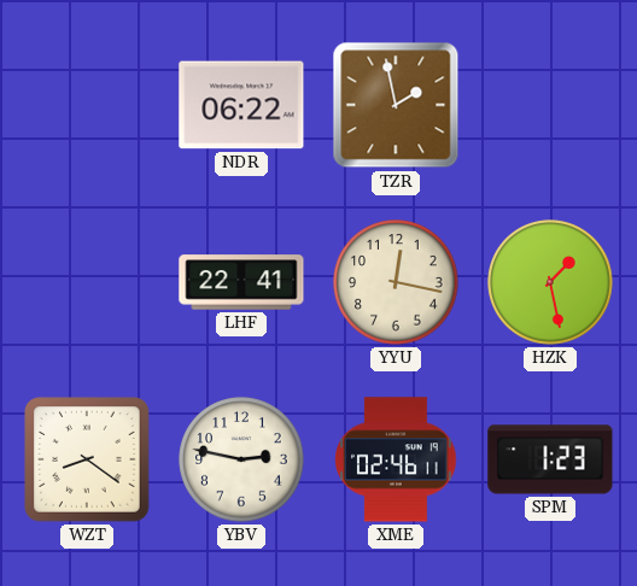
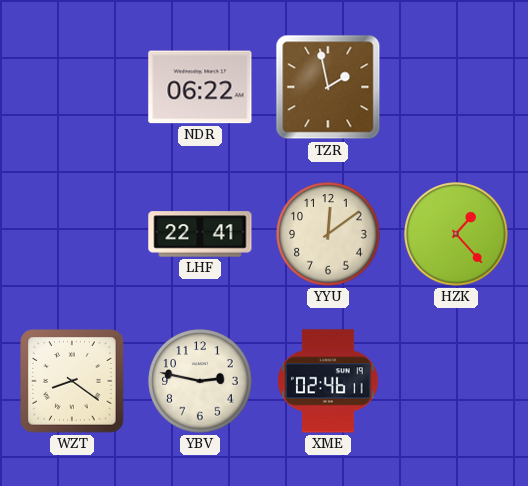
YYU: 12:17 -> 12:09
HZK: 1:28 -> 1:23
SPM: 1:23 -> none
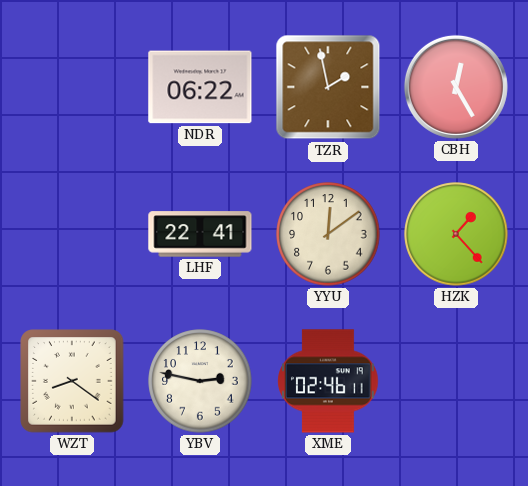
CBH: none -> 12:25
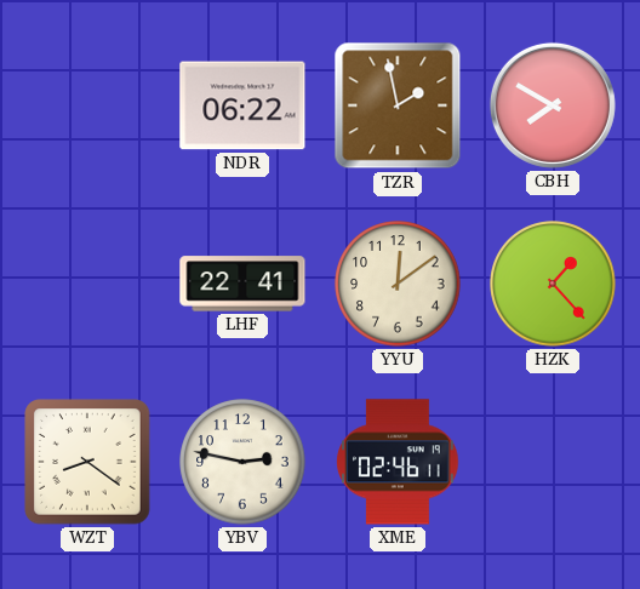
CBH: 12:25 -> 7:50
